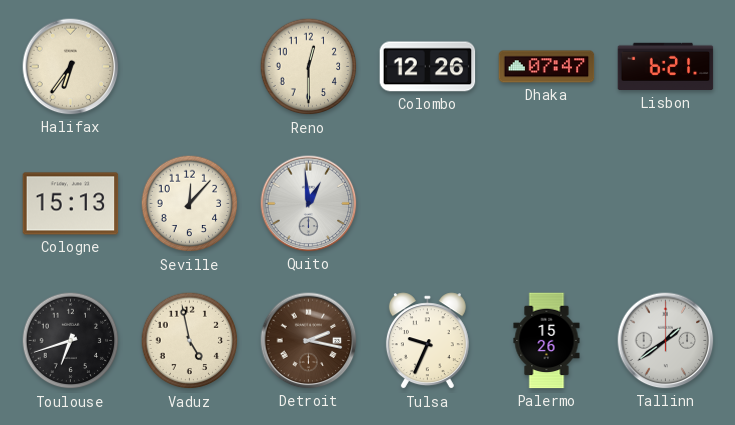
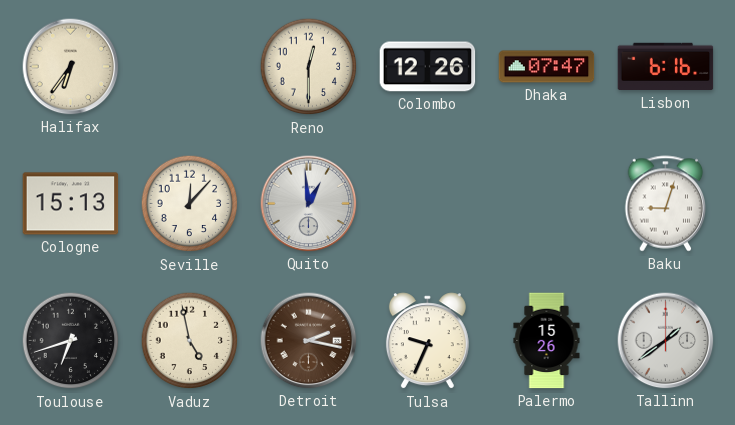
Lisbon: 6:21 -> 6:16
Baku: none -> 9:03
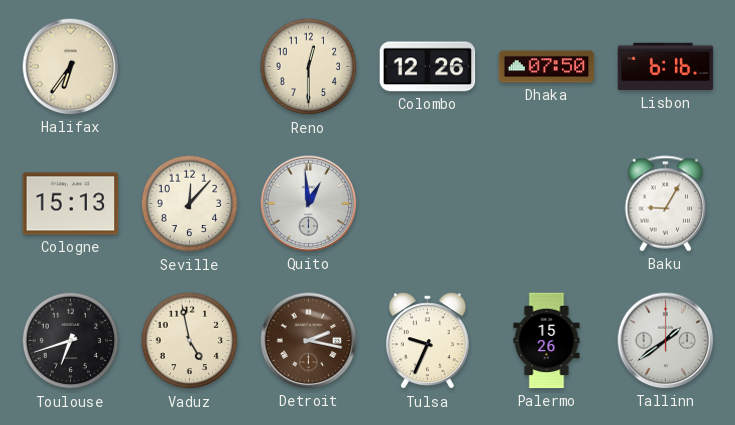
Dhaka: 07:47 -> 07:50
Baku: 9:03 -> 9:05
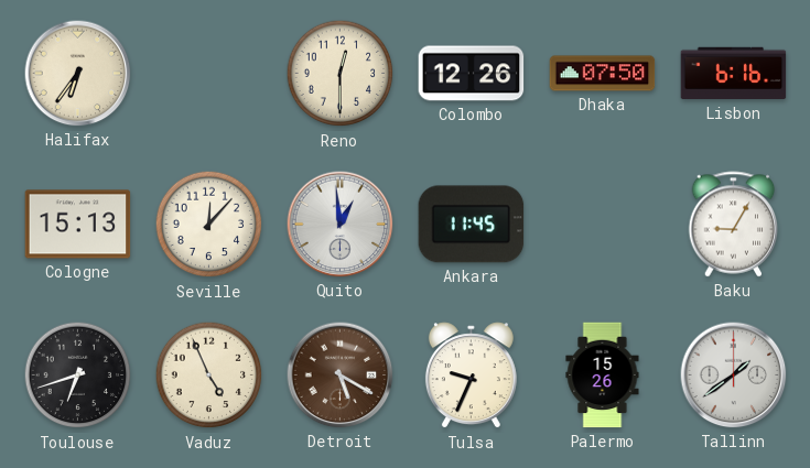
Ankara: none -> 11:45
Vaduz: 4:58 -> 4:56
Detroit: 2:17 -> 5:20
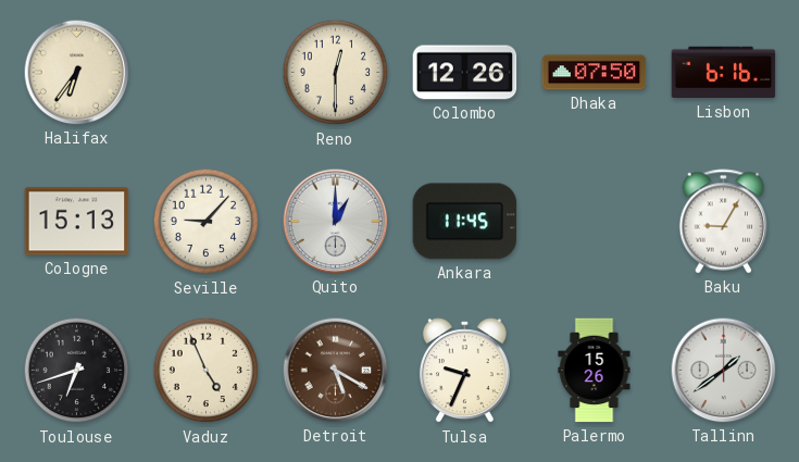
Seville: 12:07 -> 9:07
Quito: 12:59 -> 1:00
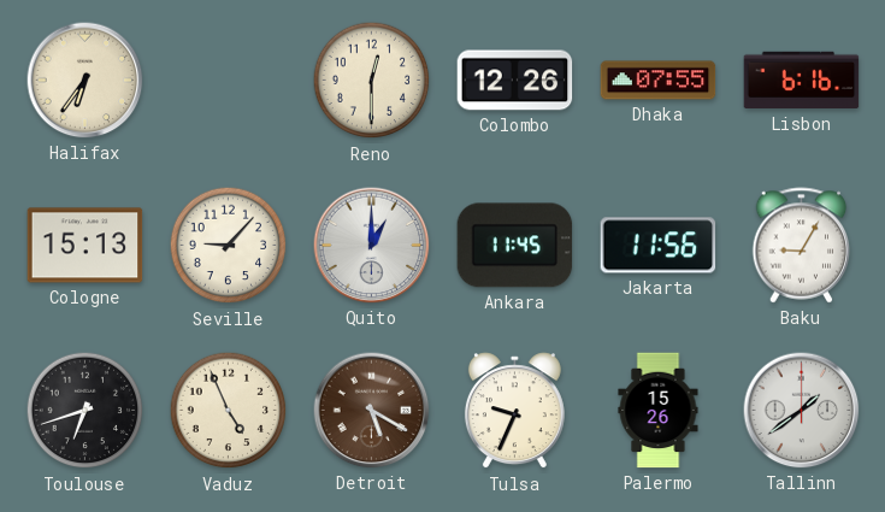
Dhaka: 07:50 -> 07:55
Jakarta: none -> 11:56
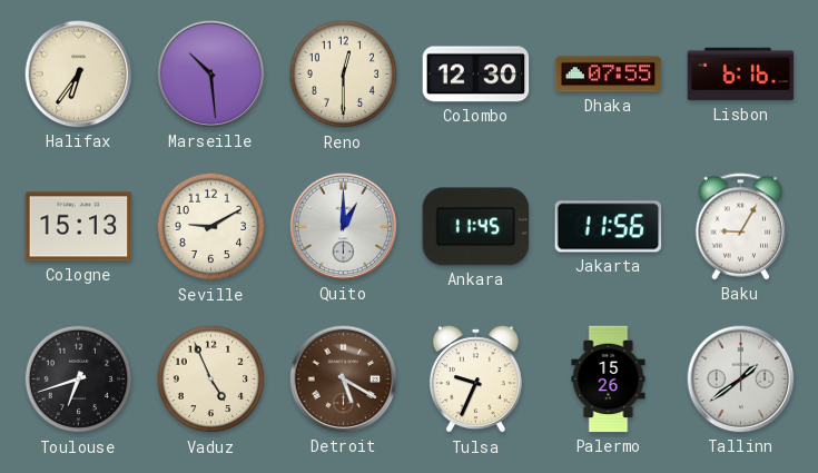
Marseille: none -> 10:29
Colombo: 12:26 -> 12:30
Seville: 9:07 -> 9:10
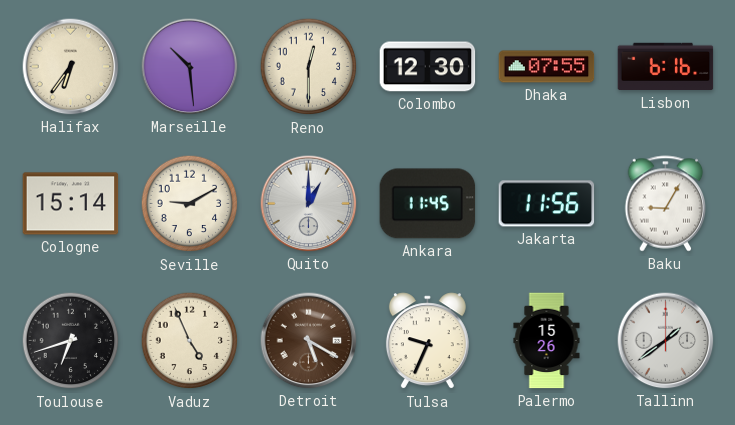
Cologne: 15:13 -> 15:14
